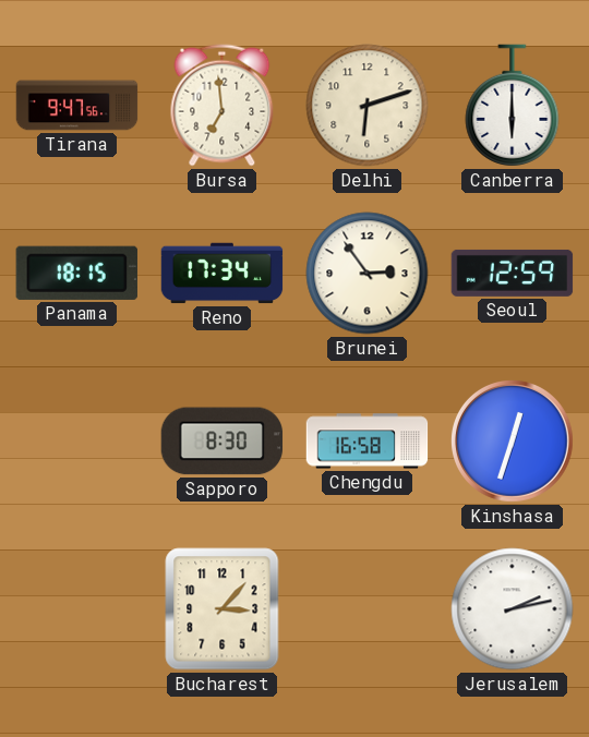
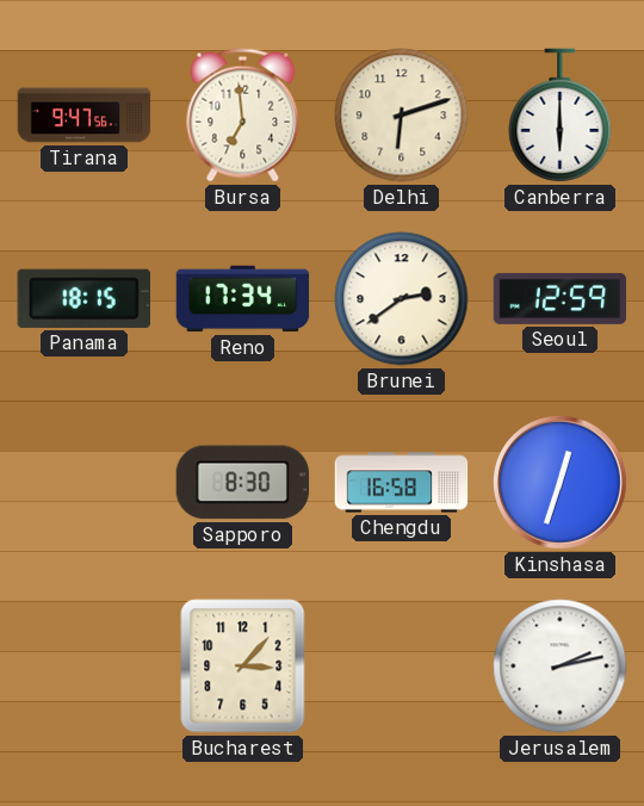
Brunei: 2:54 -> 2:39
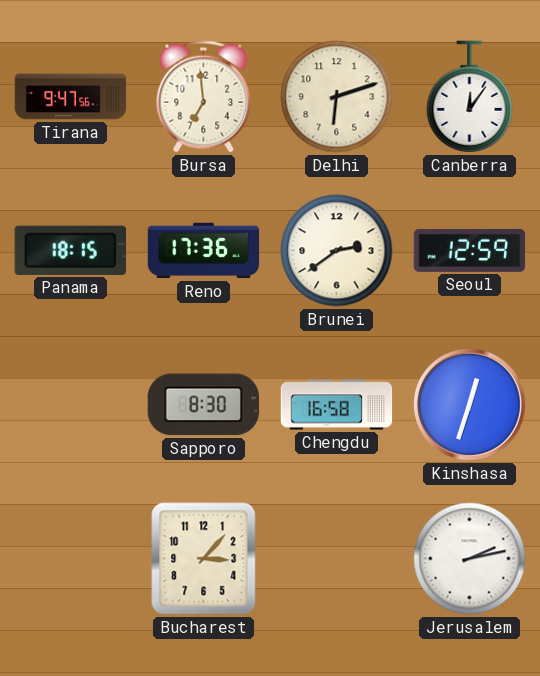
Canberra: 6:00 -> 12:06
Reno: 17:34 -> 17:36
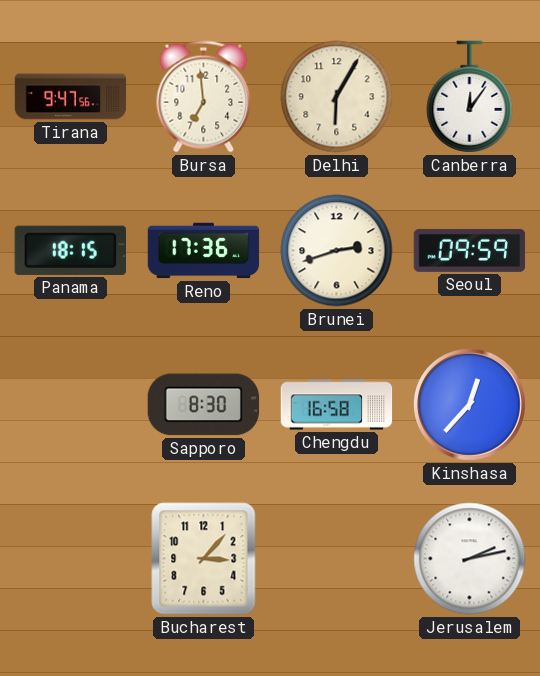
Delhi: 6:12 -> 6:05
Brunei: 2:39 -> 2:42
Seoul: 12:59 -> 09:59
Kinshasa: 12:33 -> 12:37
